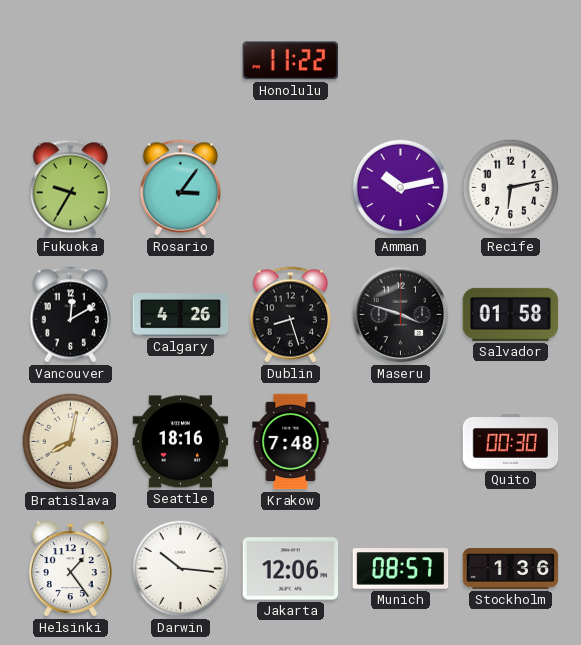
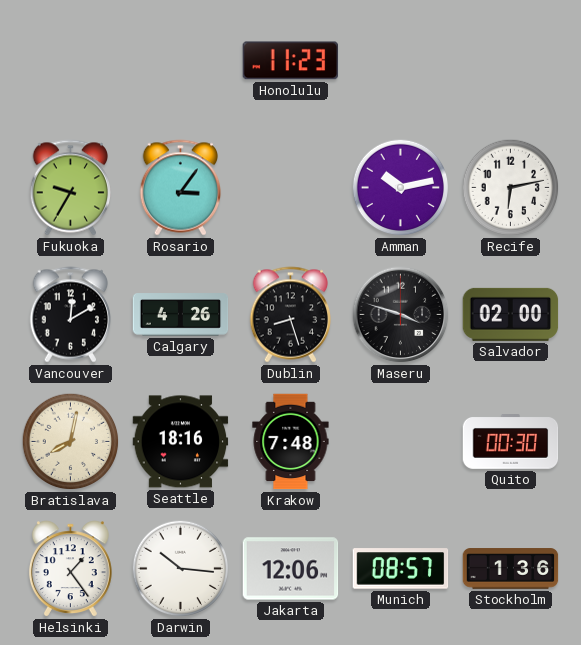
Honolulu: 11:22 -> 11:23
Salvador: 01:58 -> 02:00
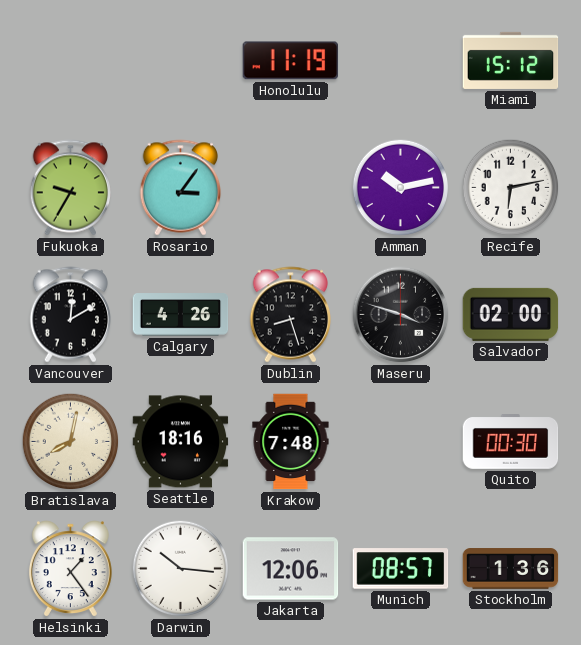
Honolulu: 11:23 -> 11:19
Miami: none -> 15:12
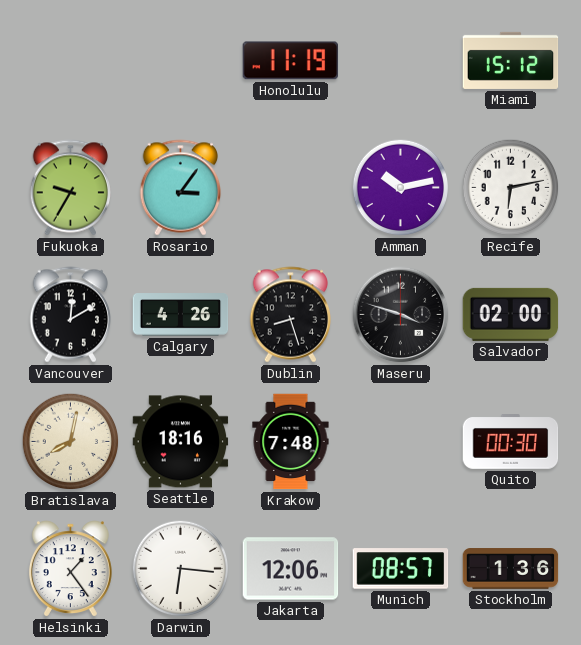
Darwin: 10:16 -> 6:16
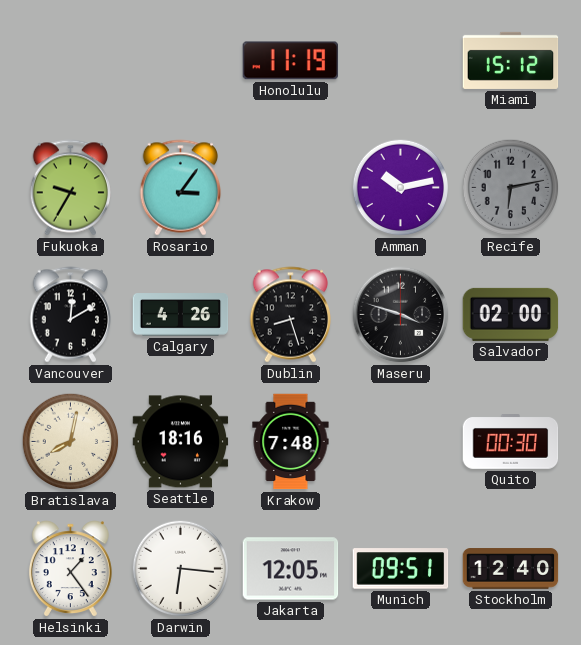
Recife dial: white -> grey
Jakarta: 12:06 -> 12:05
Munich: 08:57 -> 09:51
Stockholm: 1:36 -> 12:40
